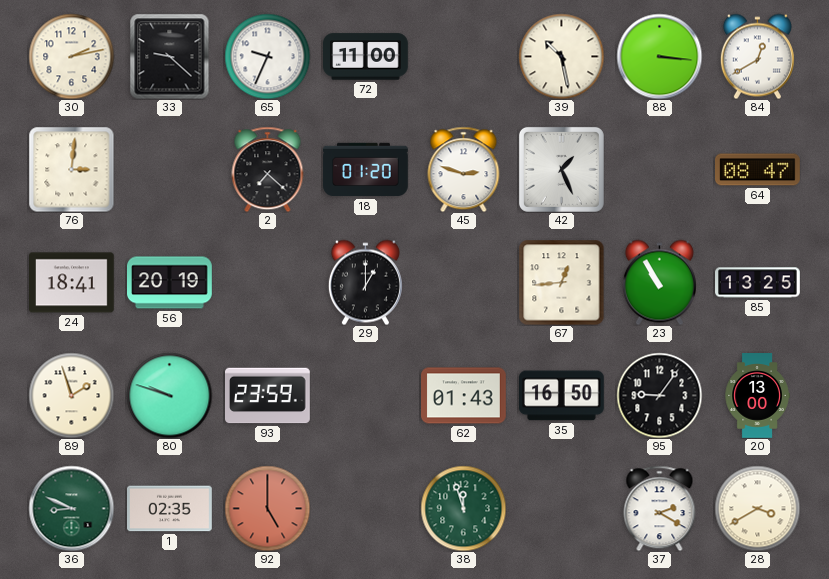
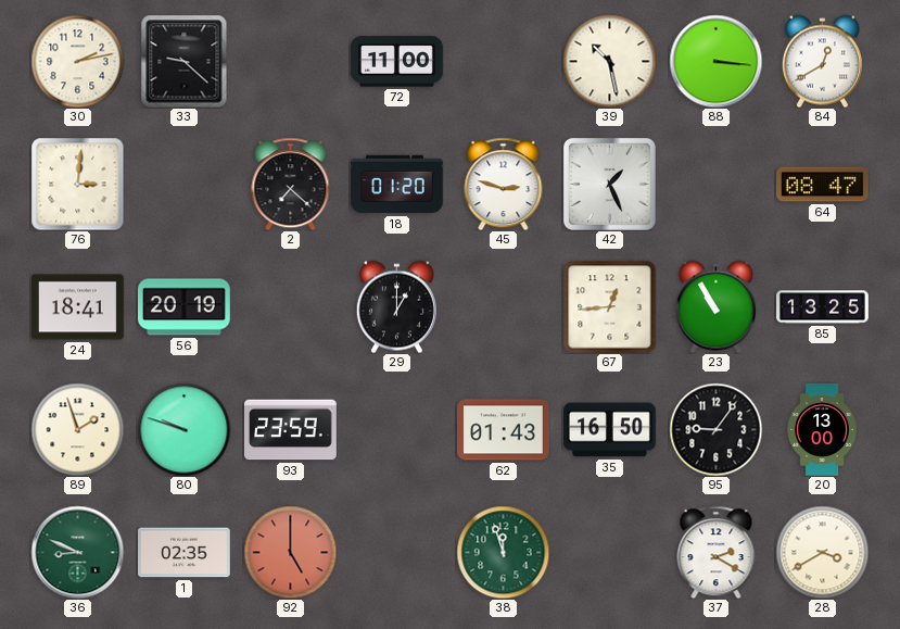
65: 9:34 -> none
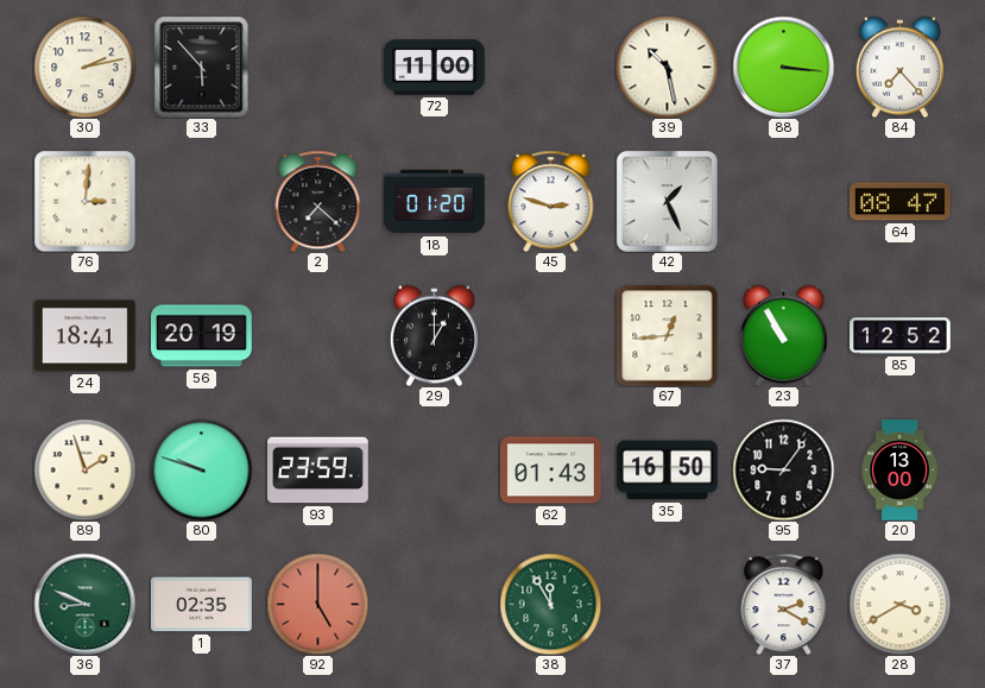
33: 9:22 -> 5:53
84: 12:40 -> 7:23
85: 13:25 -> 12:52
38: 11:57 -> 11:55
